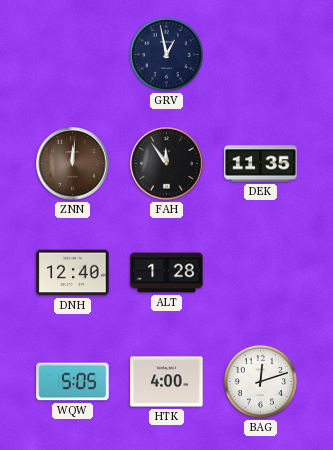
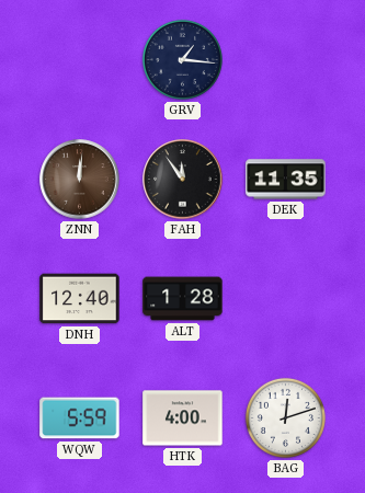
GRV: 12:58 -> 1:16
WQW: 5:05 -> 5:59
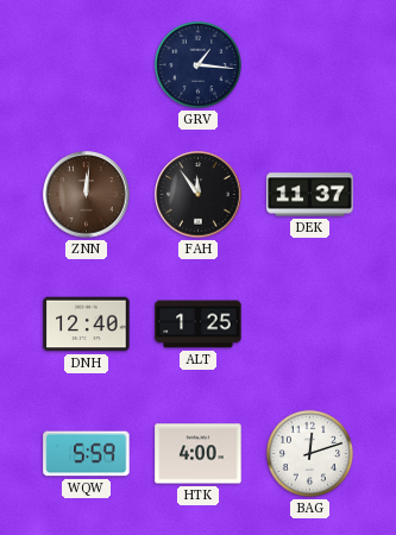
DEK: 11:35 -> 11:37
ALT: 1:28 -> 1:25
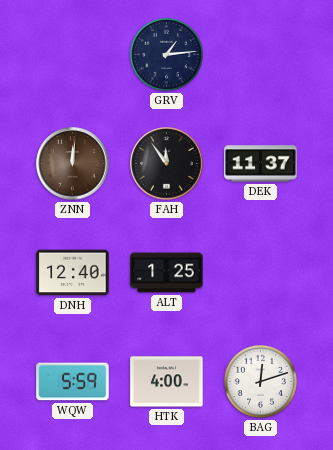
GRV: 1:16 -> 1:14
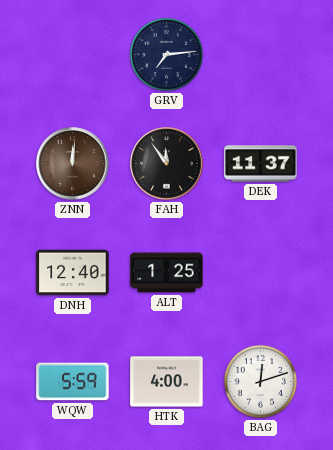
GRV: 1:14 -> 7:14
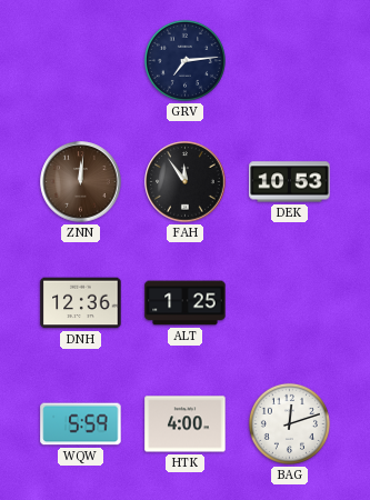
DEK: 11:37 -> 10:53
DNH: 12:40 -> 12:36
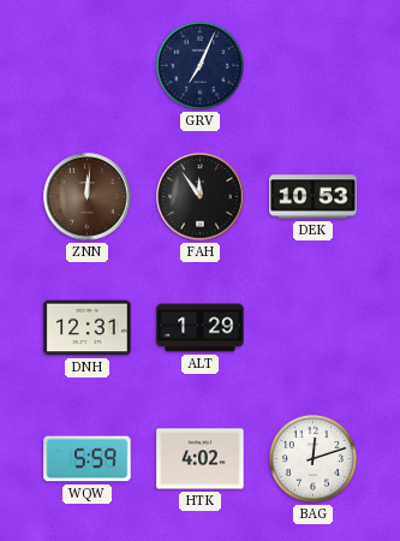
GRV: 7:14 -> 7:04
DNH: 12:36 -> 12:31
ALT: 1:25 -> 1:29
HTK: 4:00 -> 4:02
